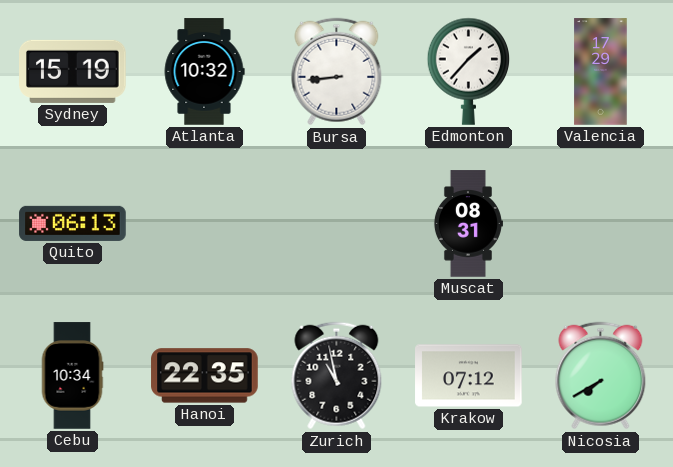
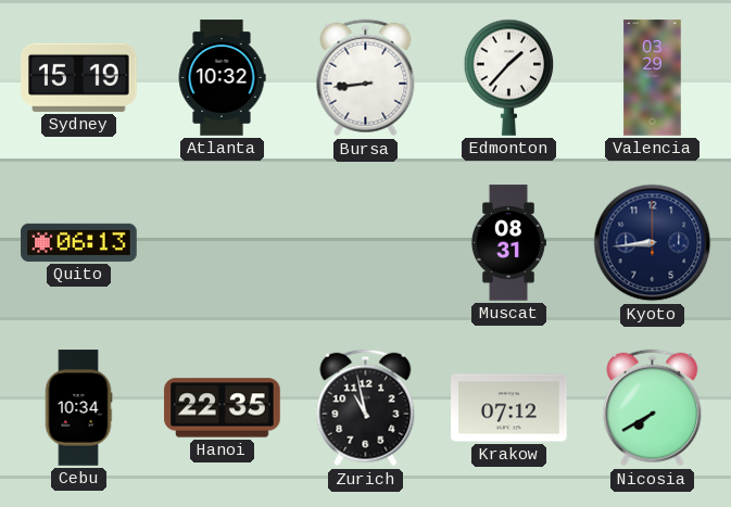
Valencia: 17:29 -> 03:29
Kyoto: none -> 8:44
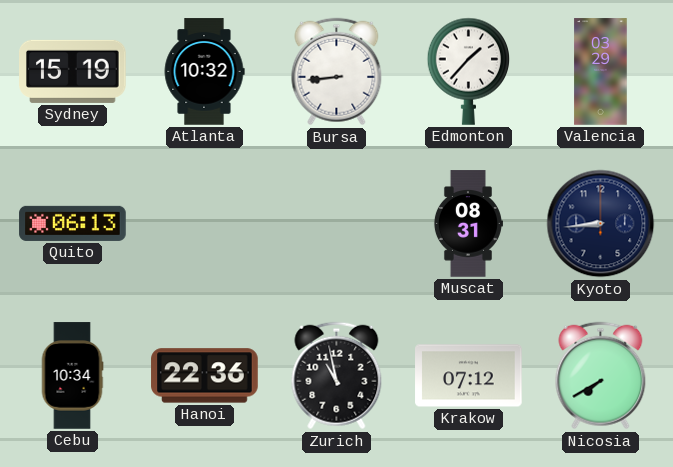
Hanoi: 22:35 -> 22:36
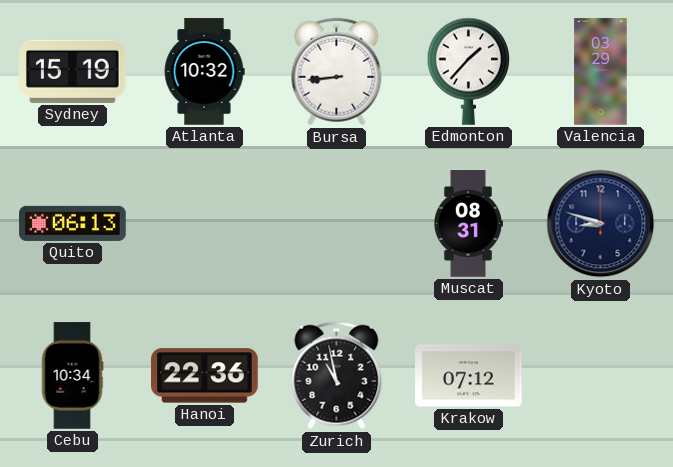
Kyoto: 8:44 -> 8:48
Nicosia: 7:40 -> none
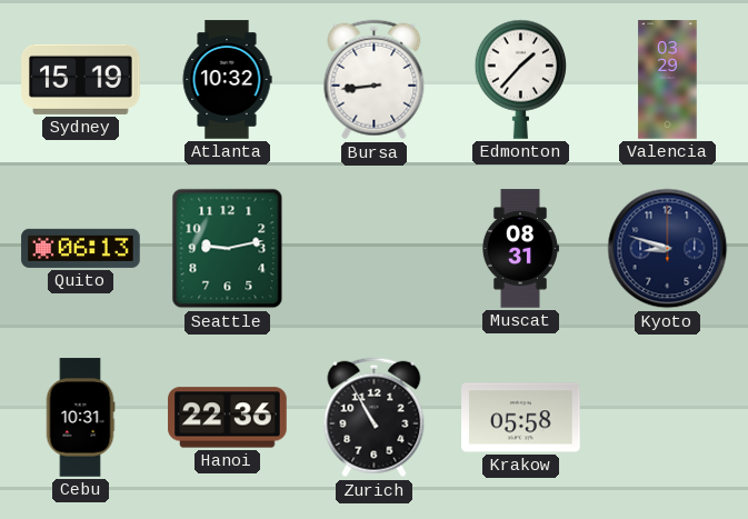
Seattle: none -> 9:13
Cebu: 10:34 -> 10:31
Zurich: 10:58 -> 10:55
Krakow: 07:12 -> 05:58
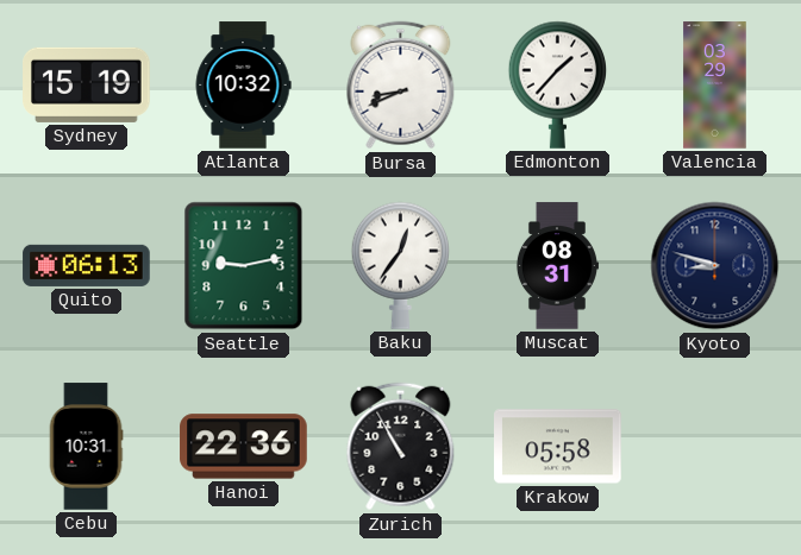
Bursa: 8:44 -> 8:41
Baku: none -> 12:36
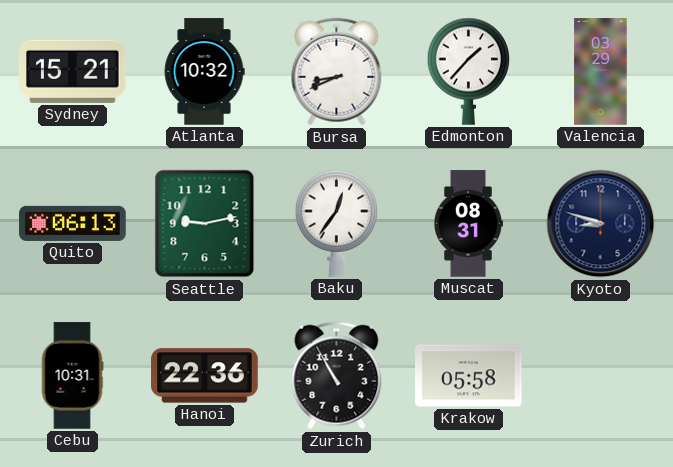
Sydney: 15:19 -> 15:21
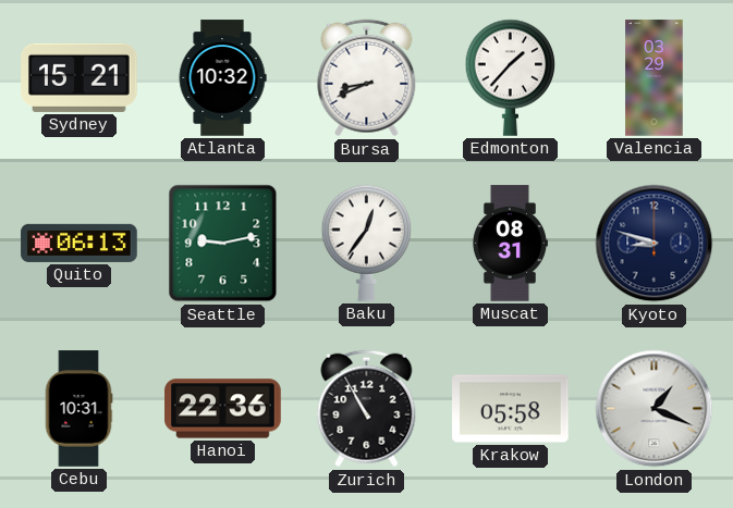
London: none -> 1:19
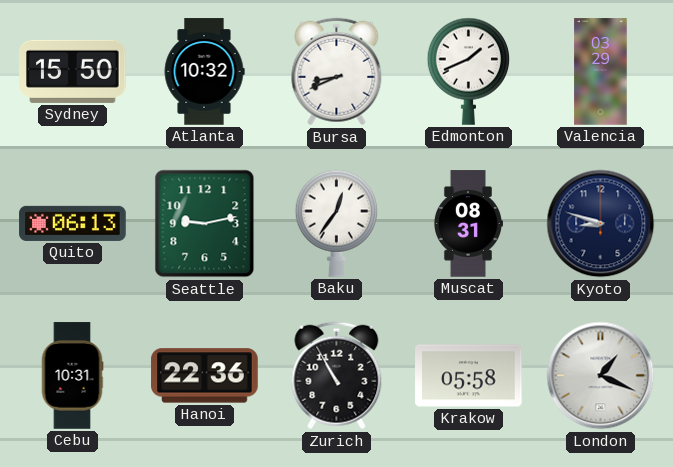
Sydney: 15:21 -> 15:50
Edmonton: 1:37 -> 1:41
